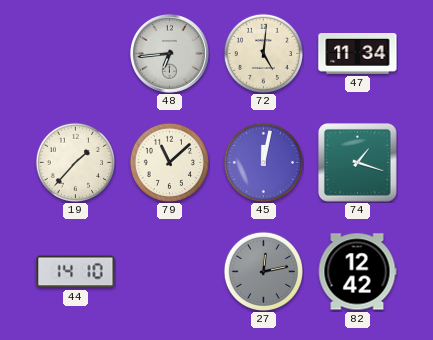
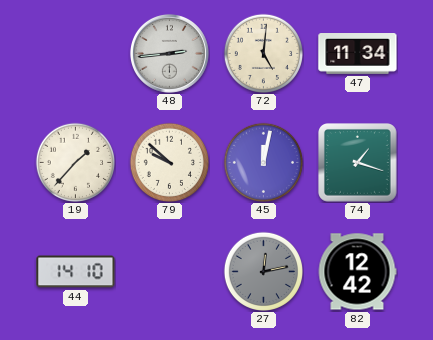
48: 6:44 -> 2:44
79: 11:08 -> 9:52
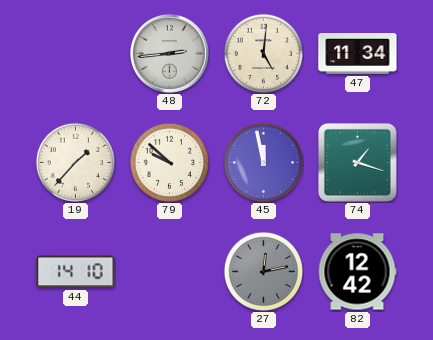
45: 12:02 -> 11:58
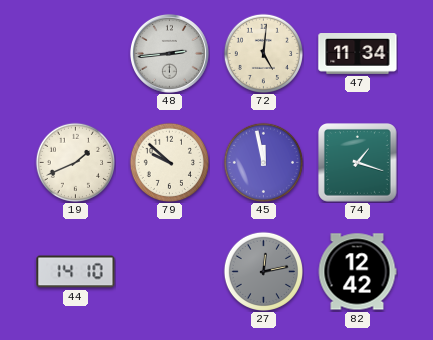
19: 1:37 -> 1:41
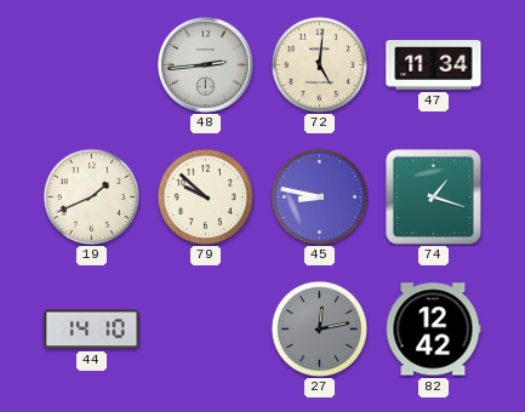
45: 11:58 -> 8:47
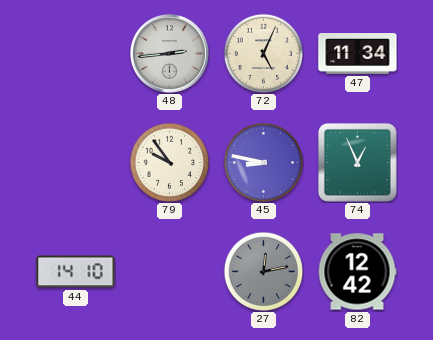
72: 5:01 -> 5:04
19: 1:41 -> none
79: 9:52 -> 9:54
74: 1:18 -> 12:56
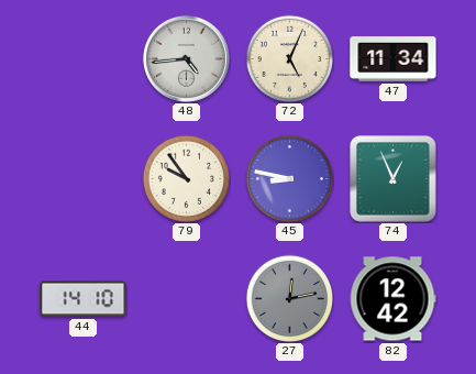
48: 2:44 -> 4:44
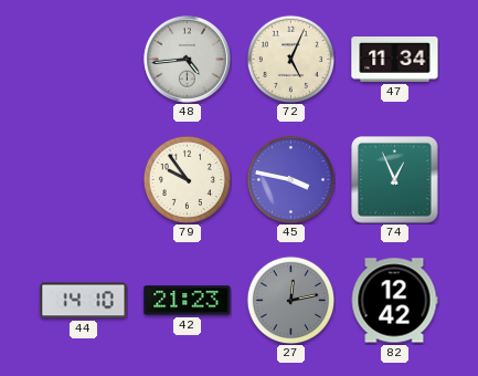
45: 8:47 -> 3:47
42: none -> 21:23
